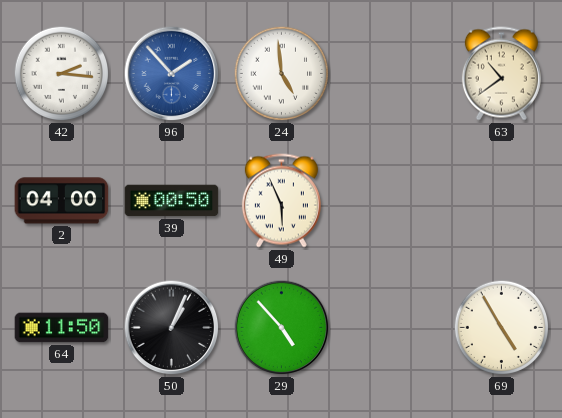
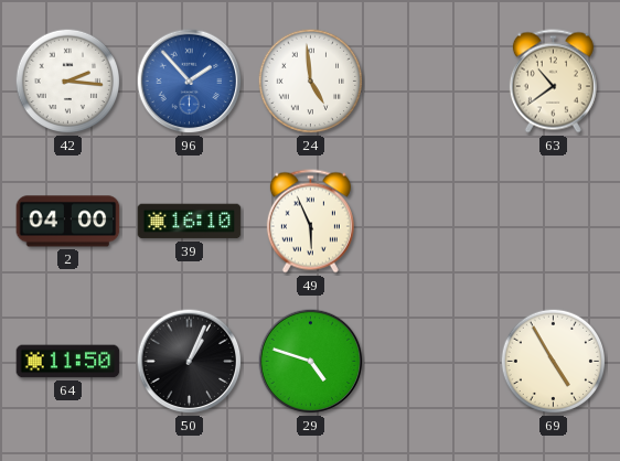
39: 00:50 -> 16:10
29: 4:53 -> 4:48
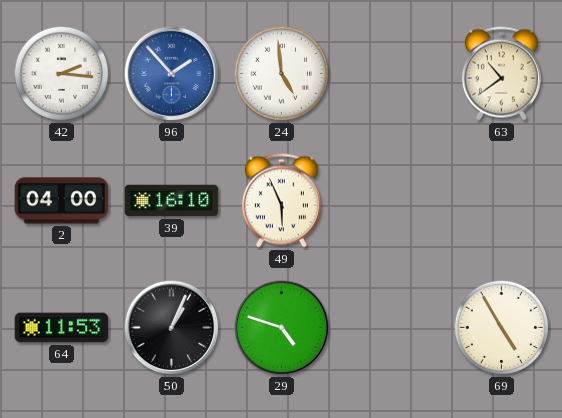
64: 11:50 -> 11:53
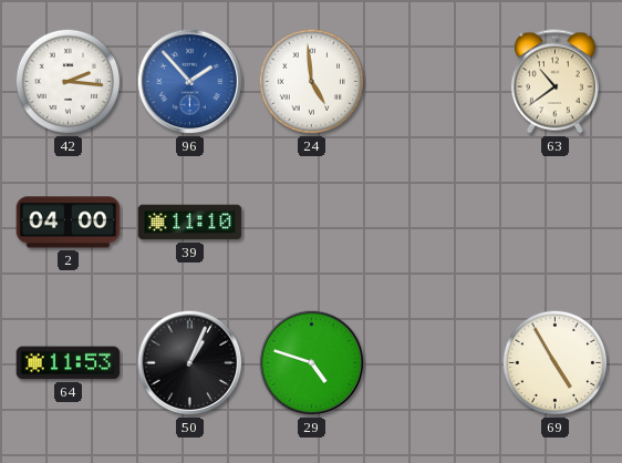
39: 16:10 -> 11:10
49: 5:56 -> none
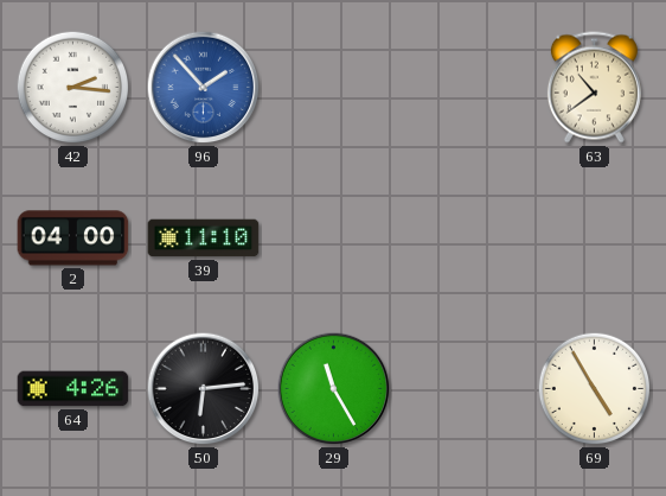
24: 4:59 -> none
64: 11:53 -> 4:26
50: 1:04 -> 6:14
29: 4:48 -> 11:25
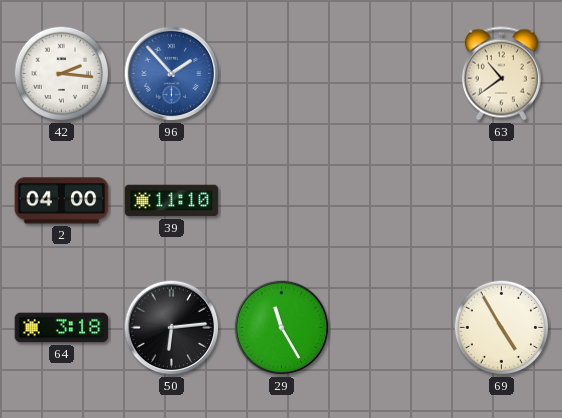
64: 4:26 -> 3:18
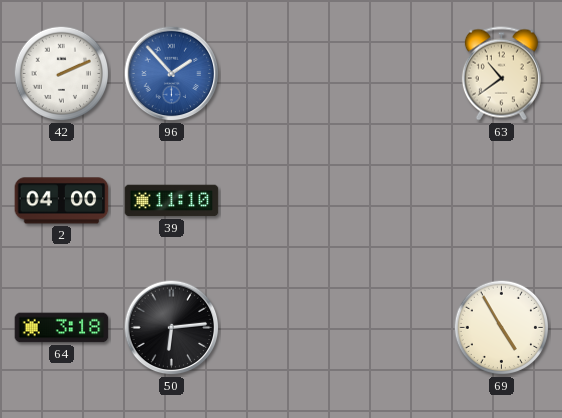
42: 2:16 -> 2:11
29: 11:25 -> none
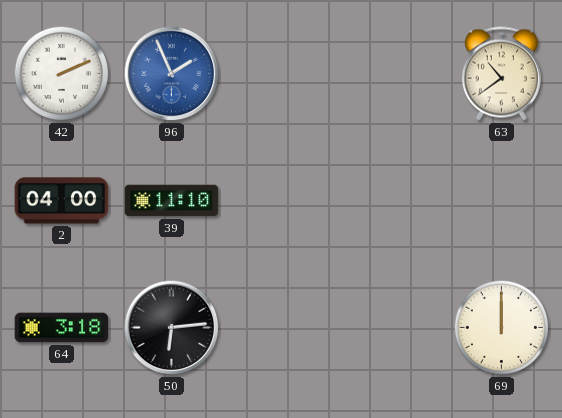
96: 1:53 -> 1:56
69: 4:55 -> 12:00
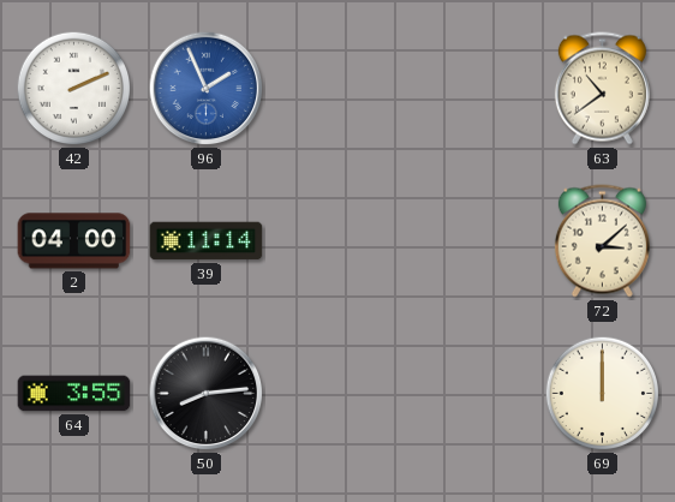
39: 11:10 -> 11:14
72: none -> 3:08
64: 3:18 -> 3:55
50: 6:14 -> 8:14
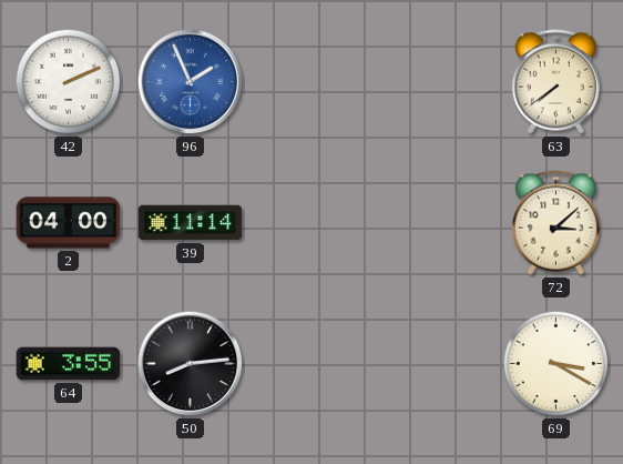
63: 10:39 -> 7:39
69: 12:00 -> 3:20
